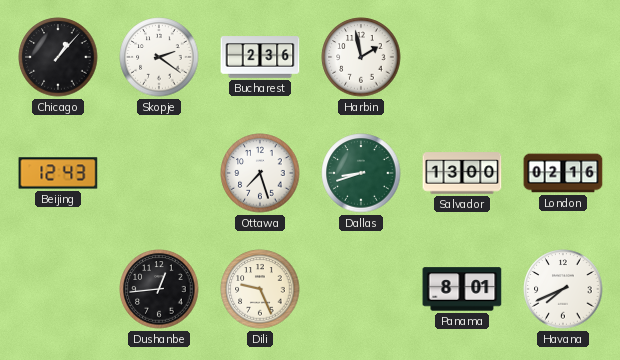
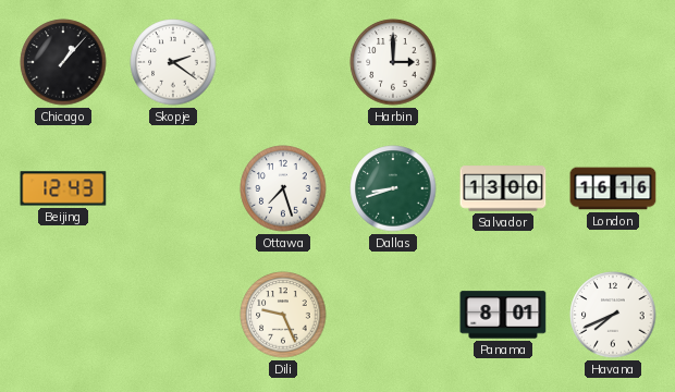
Bucharest: 2:36 -> none
Harbin: 1:58 -> 3:00
London: 02:16 -> 16:16
Dushanbe: 12:44 -> none
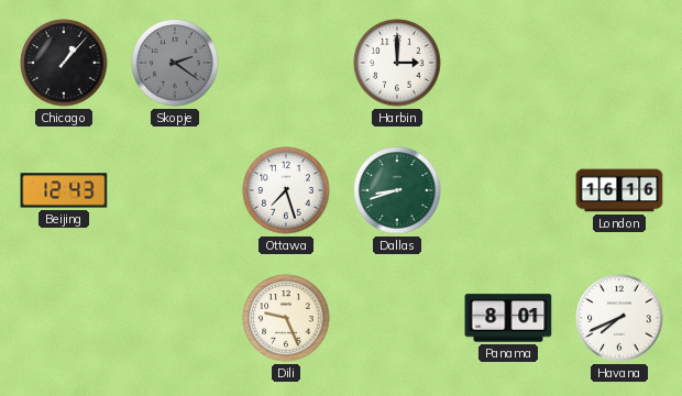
Skopje dial: white -> grey
Salvador: 13:00 -> none
